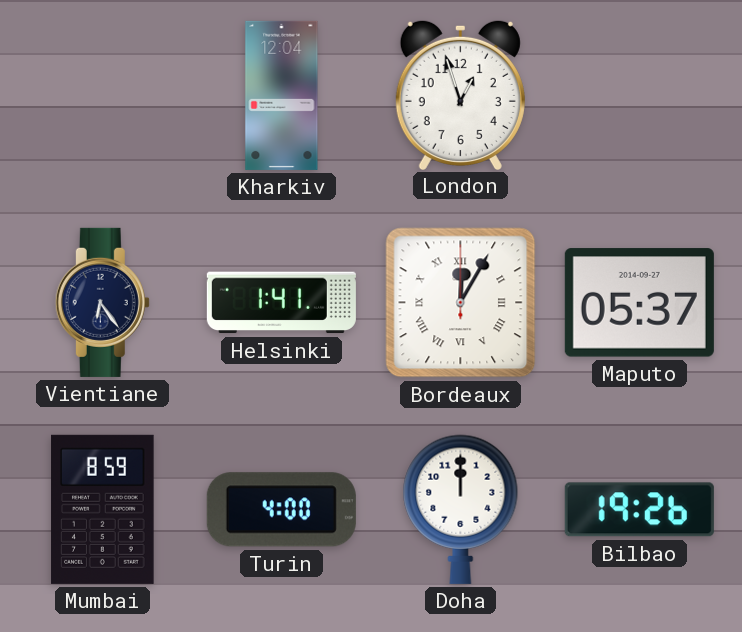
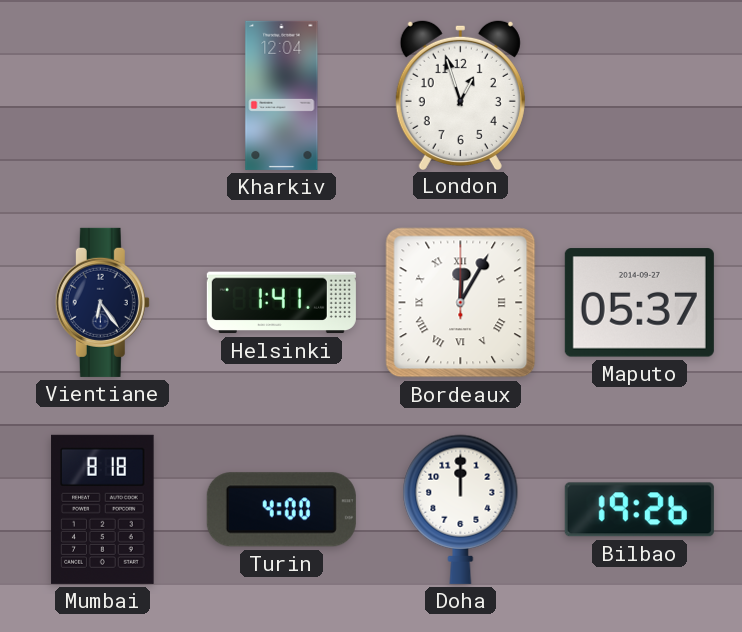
Mumbai: 8:59 -> 8:18
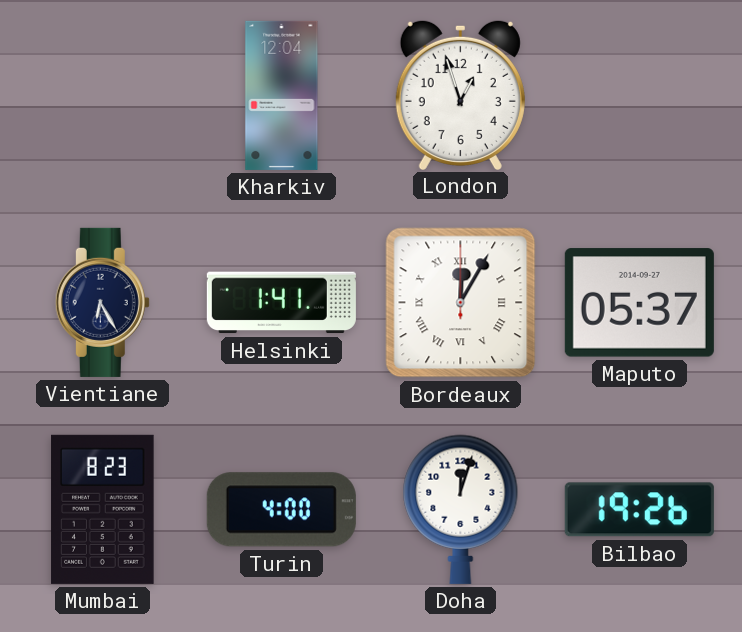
Vientiane: 6:24 -> 6:25
Mumbai: 8:18 -> 8:23
Doha: 12:00 -> 12:03
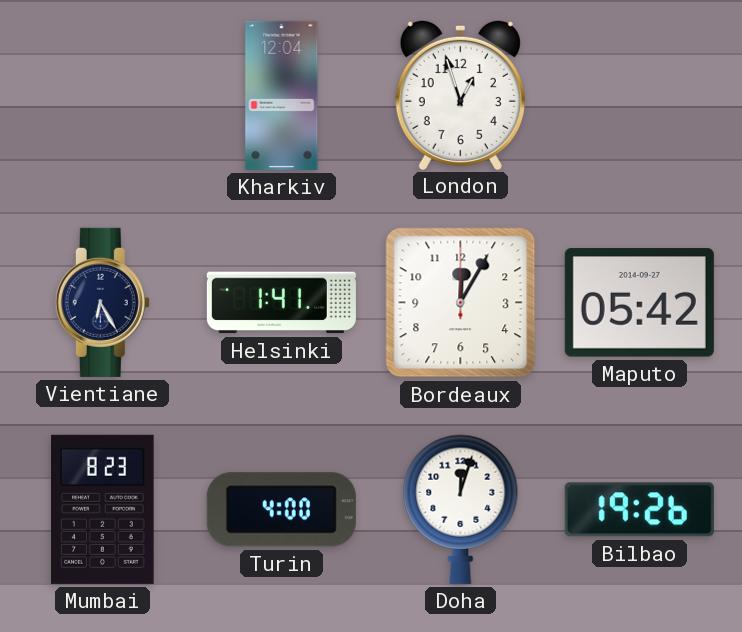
Bordeaux numerals: Roman -> Arabic
Maputo: 05:37 -> 05:42
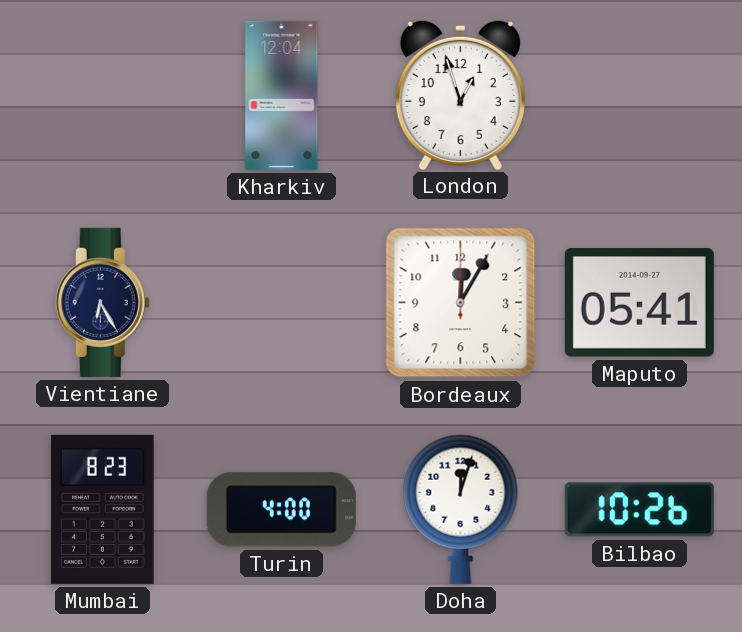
Helsinki: 1:41 -> none
Maputo: 05:42 -> 05:41
Bilbao: 19:26 -> 10:26
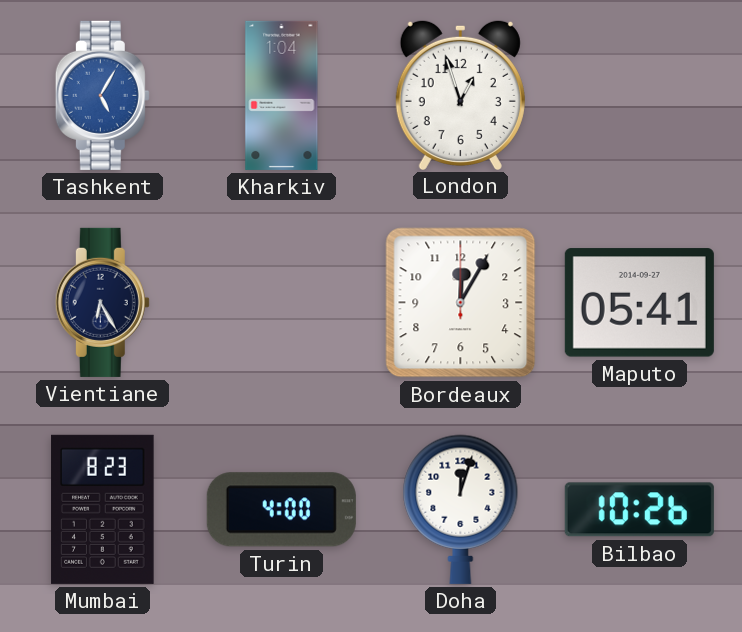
Tashkent: none -> 5:05
Kharkiv: 12:04 -> 1:04
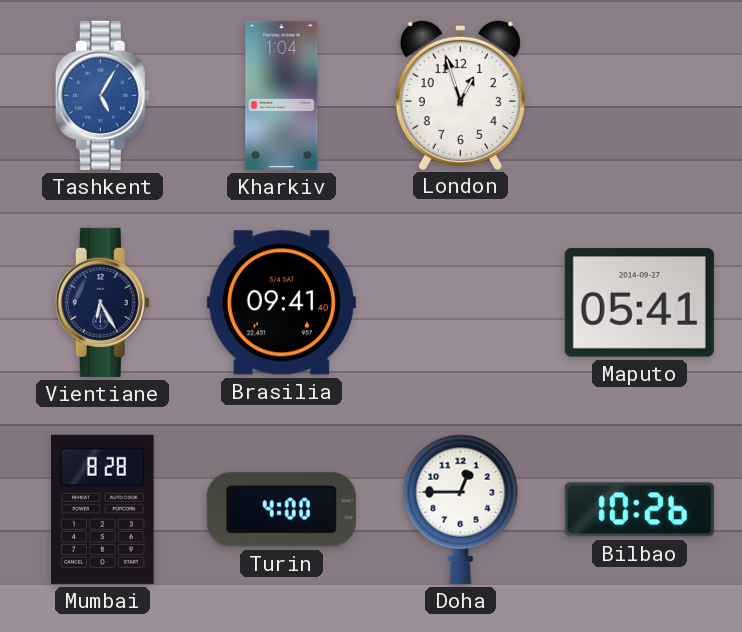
Brasilia: none -> 09:41
Bordeaux: 12:05 -> none
Mumbai: 8:23 -> 8:28
Doha: 12:03 -> 12:45
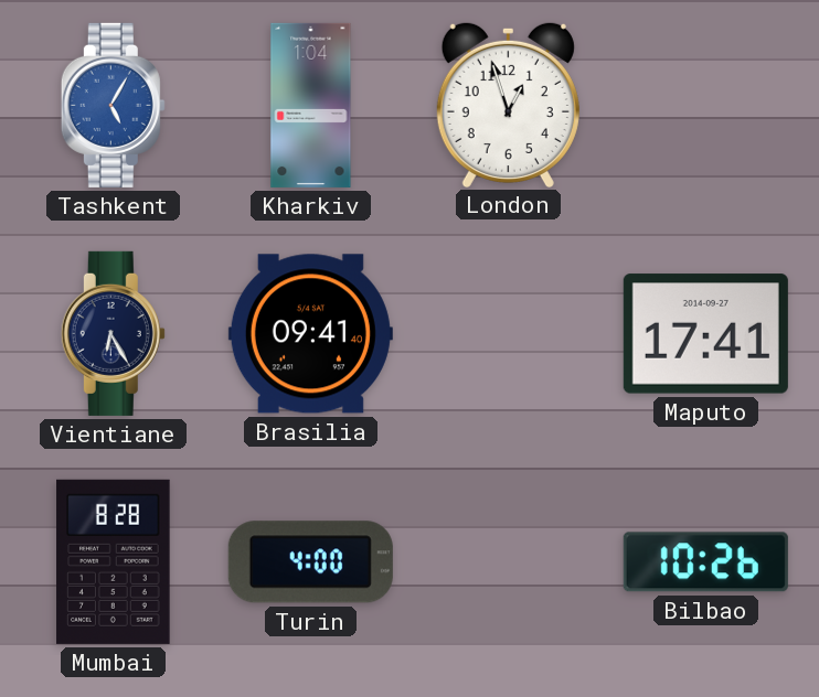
Maputo: 05:41 -> 17:41
Doha: 12:45 -> none
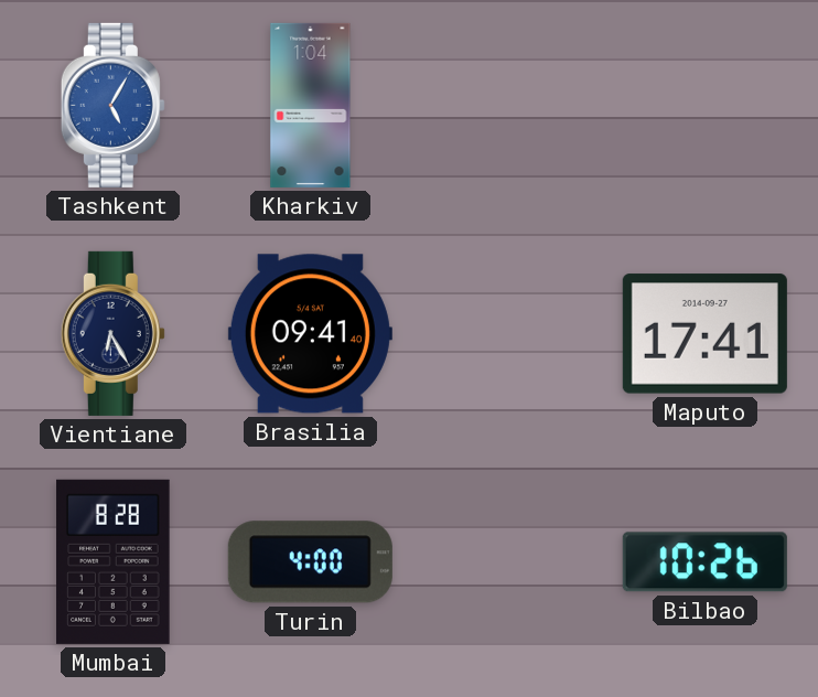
London: 12:57 -> none
